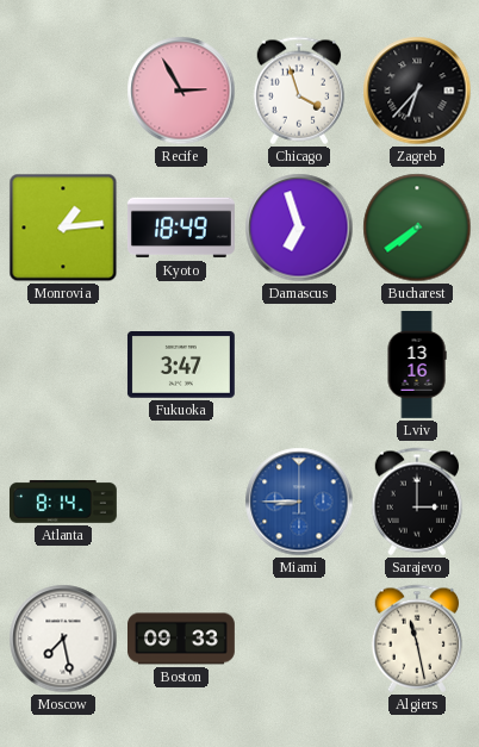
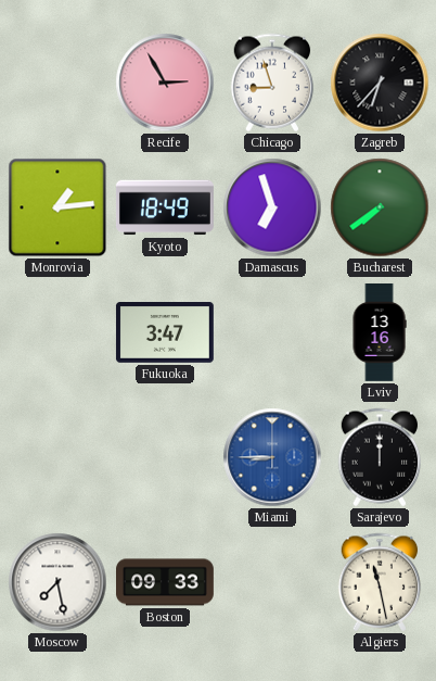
Chicago: 3:57 -> 8:57
Atlanta: 8:14 -> none
Sarajevo: 3:00 -> 12:00
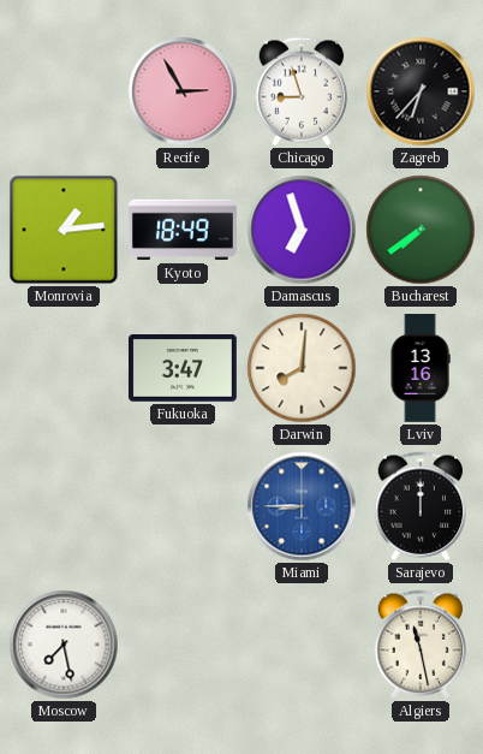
Darwin: none -> 8:01
Boston: 09:33 -> none
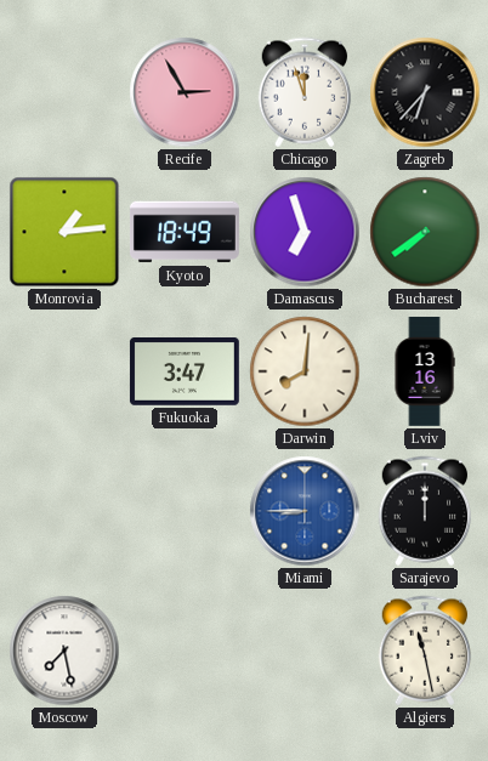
Chicago: 8:57 -> 11:57
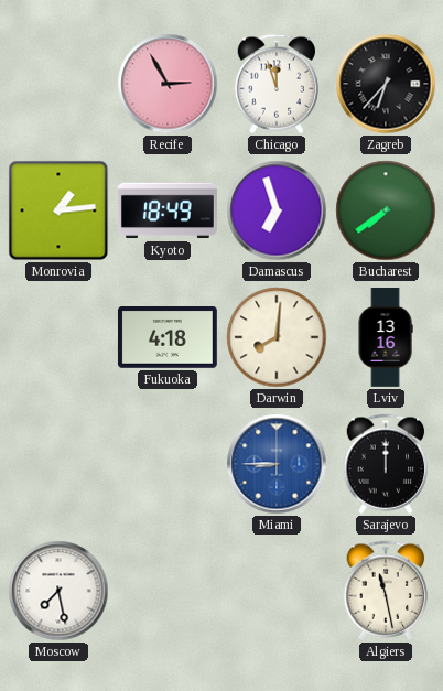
Fukuoka: 3:47 -> 4:18
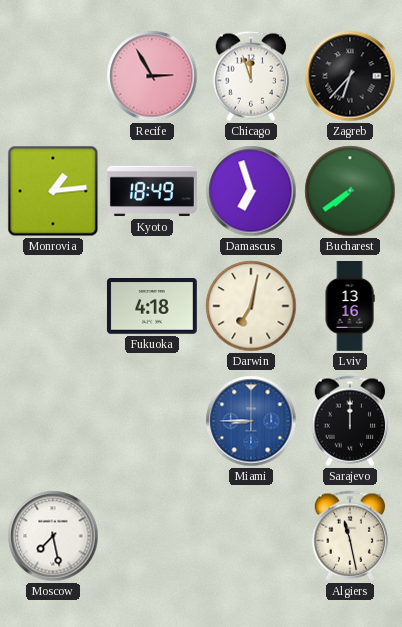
Darwin: 8:01 -> 7:02
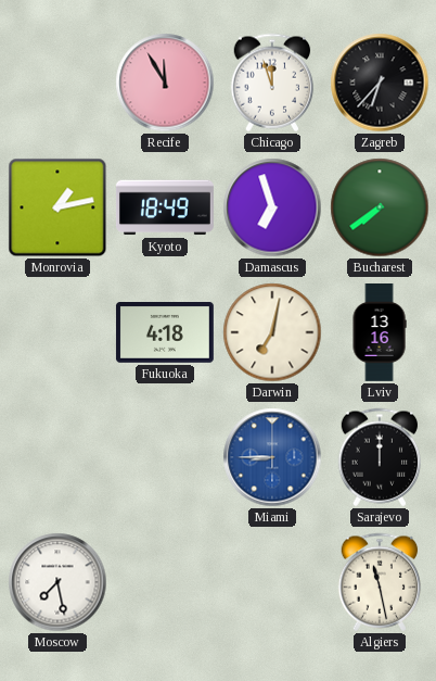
Recife: 2:55 -> 11:55
Monrovia: 1:14 -> 1:13
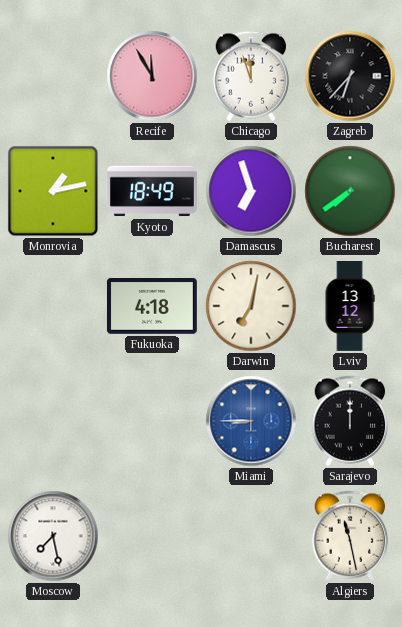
Lviv: 13:16 -> 13:12
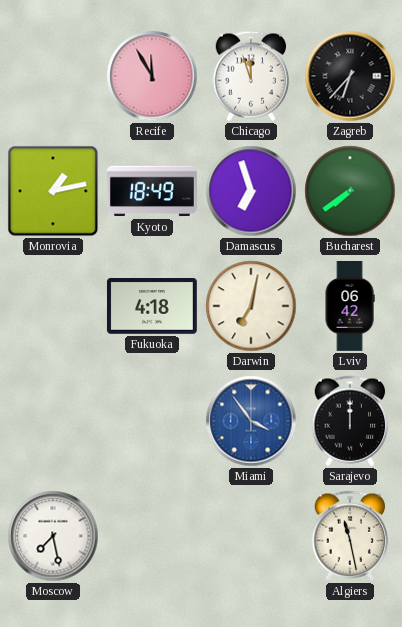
Lviv: 13:12 -> 06:42
Miami: 8:45 -> 3:54
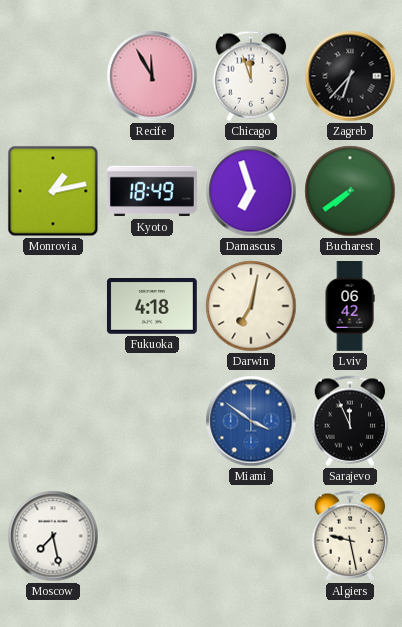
Miami: 3:54 -> 3:51
Sarajevo: 12:00 -> 11:56
Algiers: 11:28 -> 9:28
